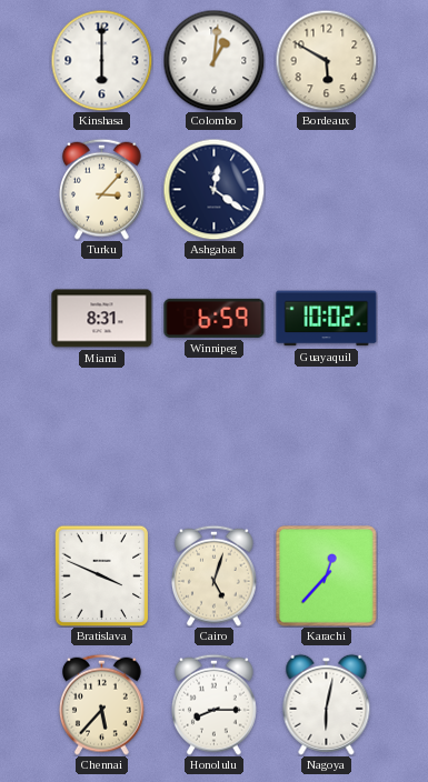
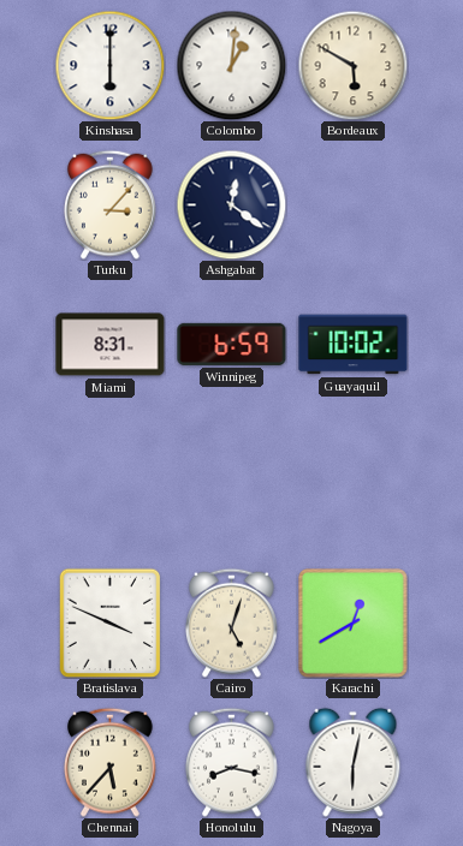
Karachi: 12:37 -> 12:40
Honolulu: 8:15 -> 8:17
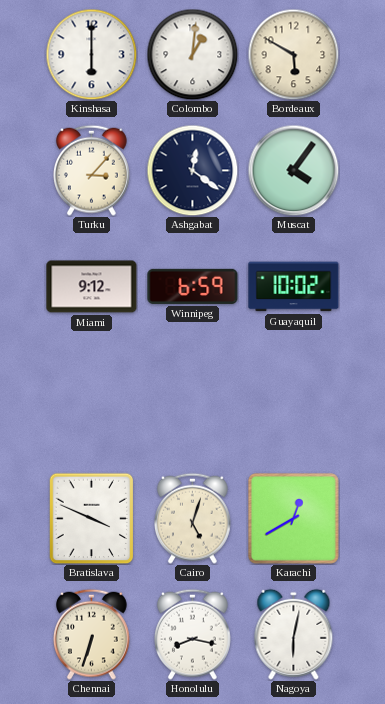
Muscat: none -> 4:06
Miami: 8:31 -> 9:12
Chennai: 5:37 -> 6:33
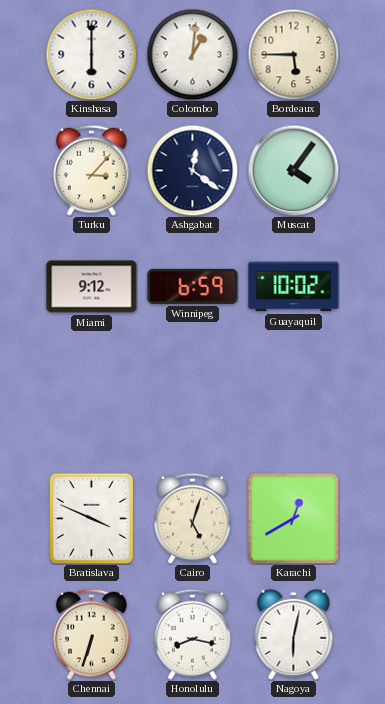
Bordeaux: 5:50 -> 5:45
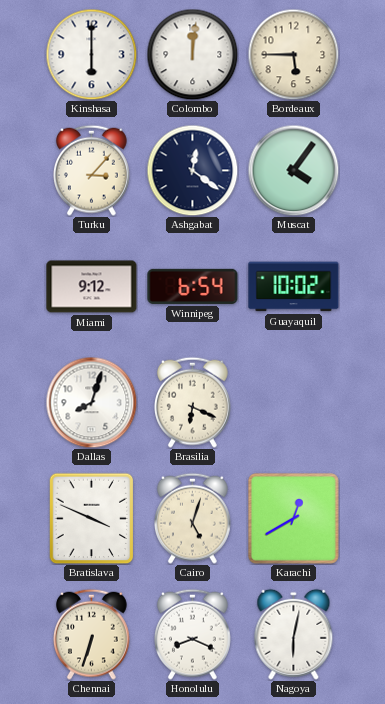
Colombo: 1:01 -> 12:01
Winnipeg: 6:59 -> 6:54
Dallas: none -> 8:03
Brasilia: none -> 6:19
Honolulu: 8:17 -> 8:19
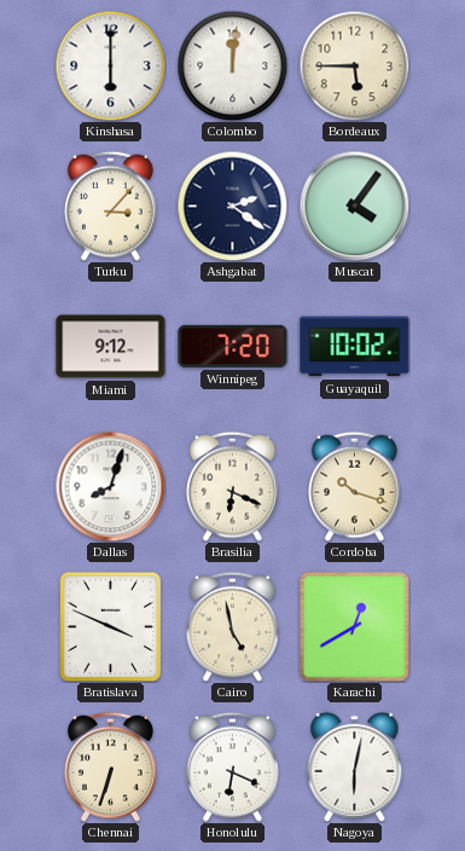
Ashgabat: 12:21 -> 2:21
Winnipeg: 6:54 -> 7:20
Cordoba: none -> 10:18
Cairo: 5:03 -> 4:58
Honolulu: 8:19 -> 6:19
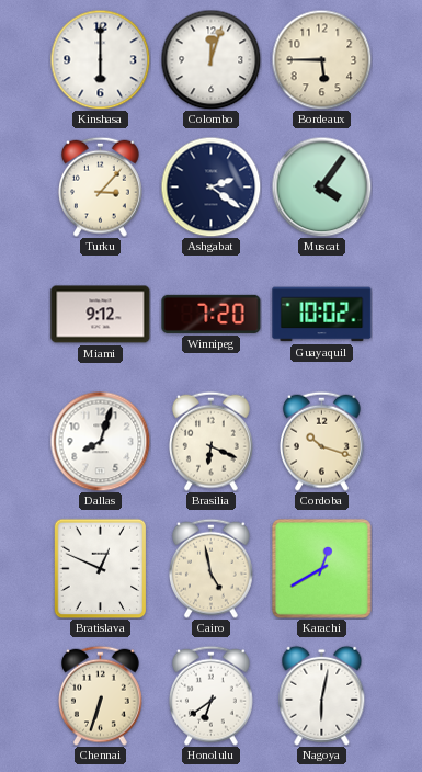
Colombo: 12:01 -> 12:03
Bratislava: 3:49 -> 12:49
Honolulu: 6:19 -> 6:39
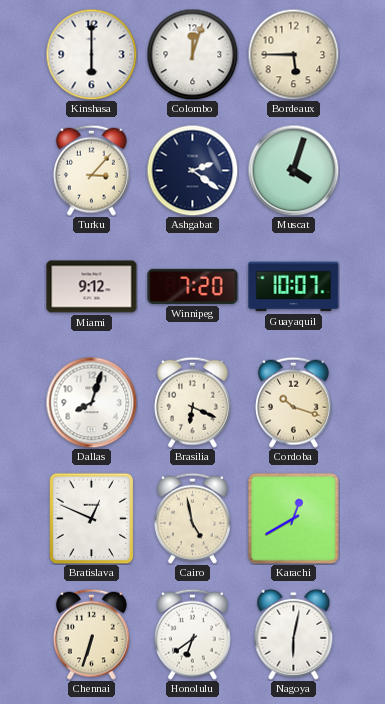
Muscat: 4:06 -> 4:03
Guayaquil: 10:02 -> 10:07
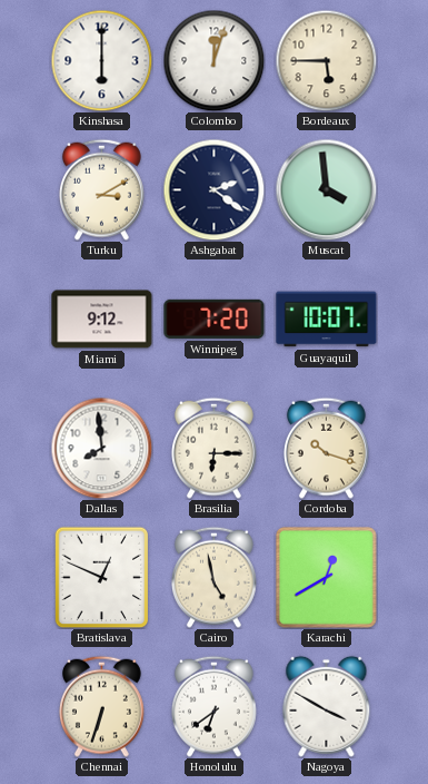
Turku: 3:07 -> 3:10
Muscat: 4:03 -> 3:59
Dallas: 8:03 -> 7:59
Brasilia: 6:19 -> 6:15
Nagoya: 6:02 -> 3:50
